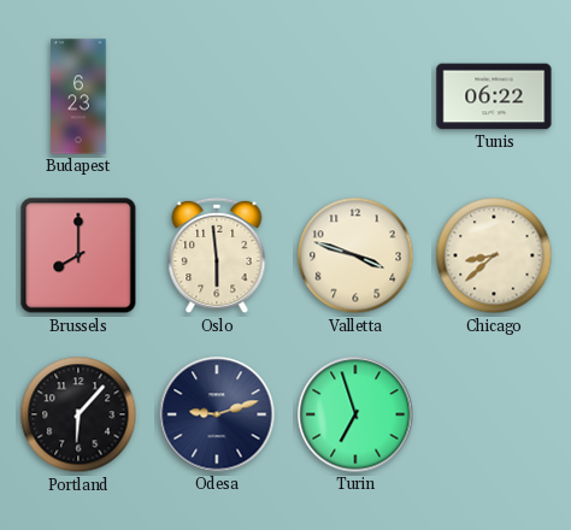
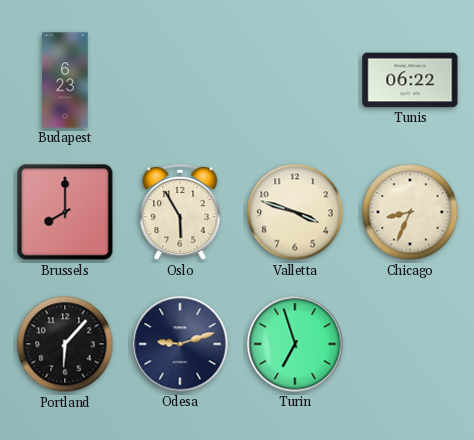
Oslo: 5:59 -> 5:55
Chicago: 8:38 -> 8:34
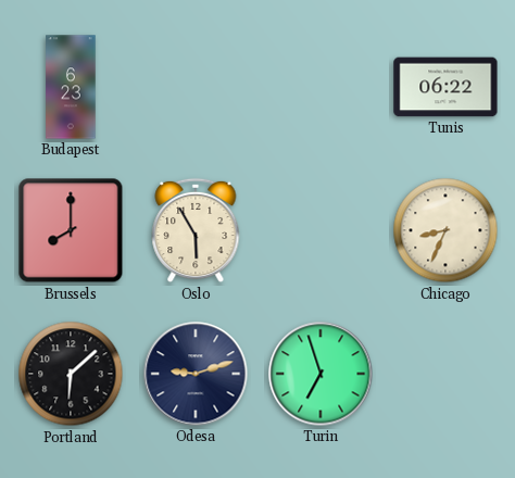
Valletta: 3:48 -> none
Portland: 6:07 -> 6:08
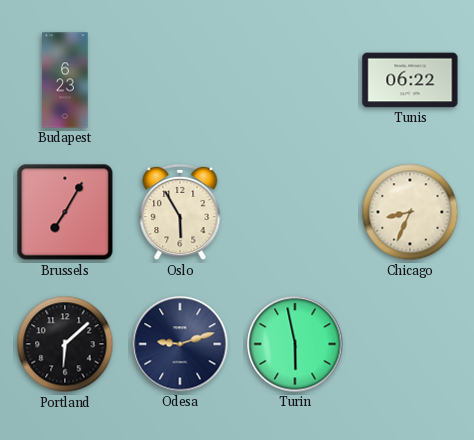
Brussels: 8:00 -> 7:05
Turin: 6:57 -> 5:58
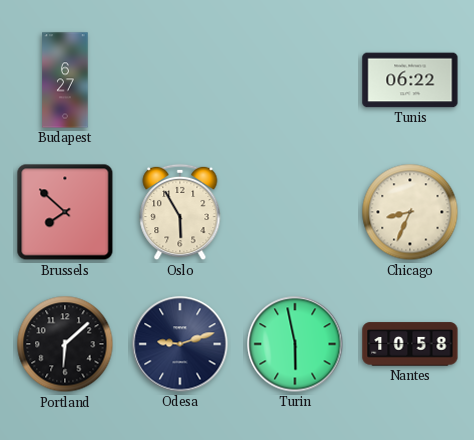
Budapest: 6:23 -> 6:27
Brussels: 7:05 -> 7:52
Nantes: none -> 10:58
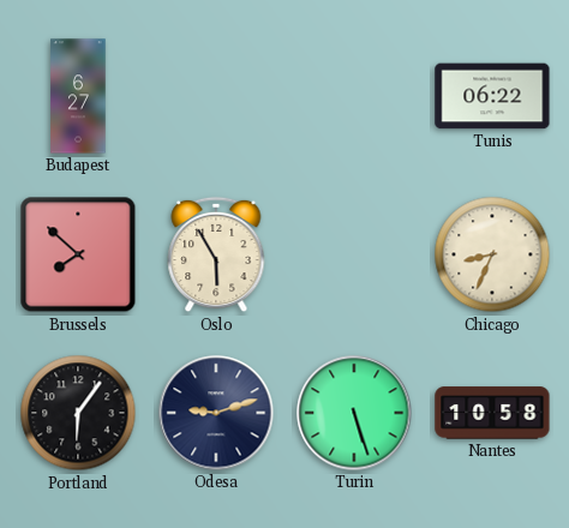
Portland: 6:08 -> 6:06
Turin: 5:58 -> 5:27
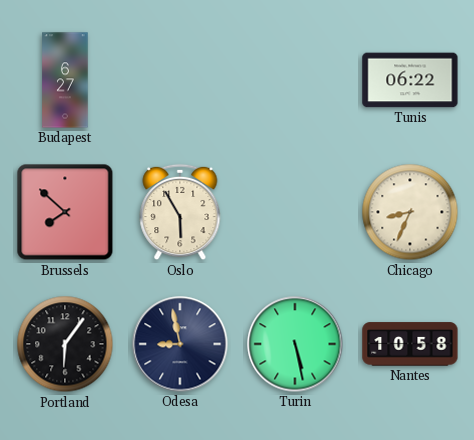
Odesa: 9:12 -> 8:58
Turin: 5:27 -> 5:28
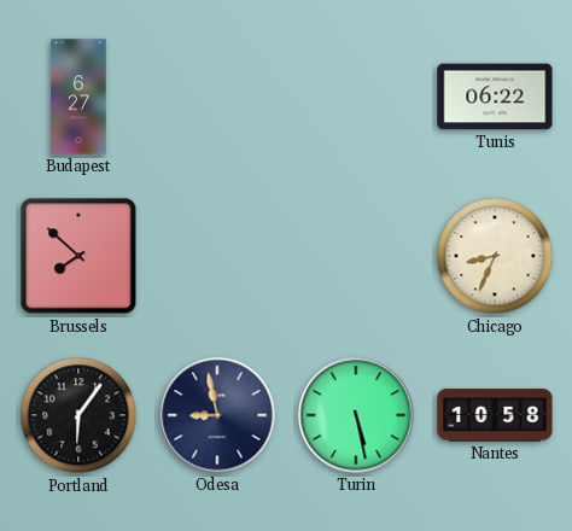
Oslo: 5:55 -> none
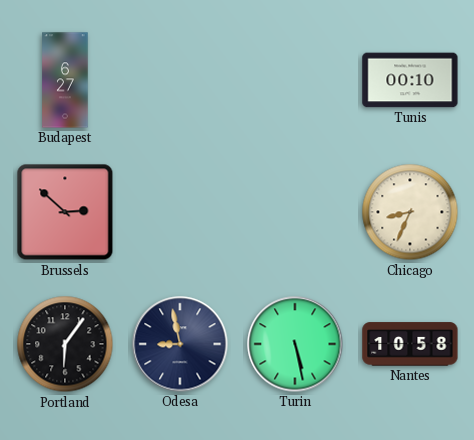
Tunis: 06:22 -> 00:10
Brussels: 7:52 -> 2:52
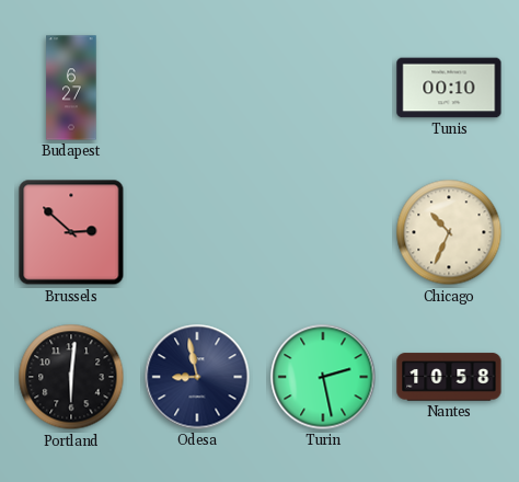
Chicago: 8:34 -> 10:34
Portland: 6:06 -> 6:01
Turin: 5:28 -> 2:28
